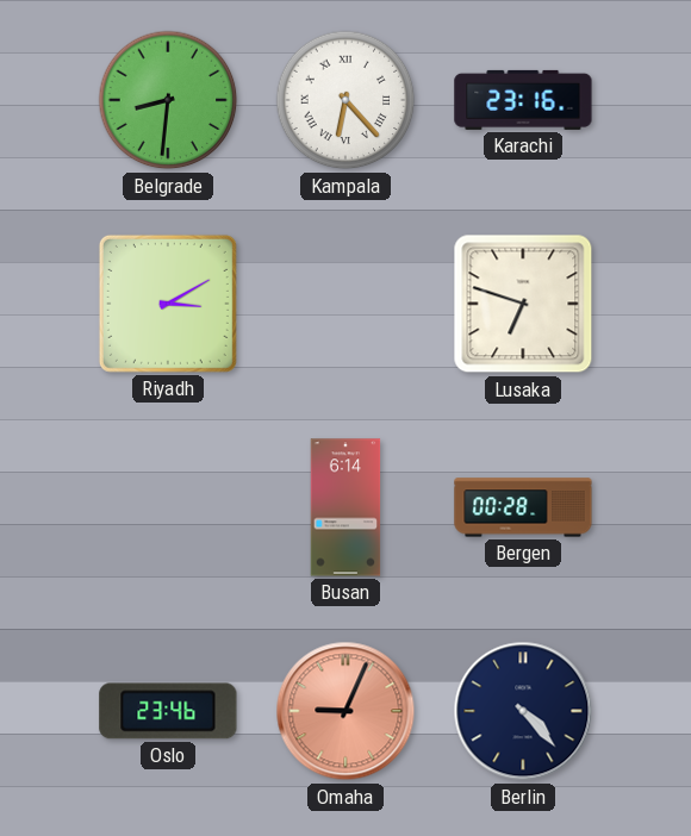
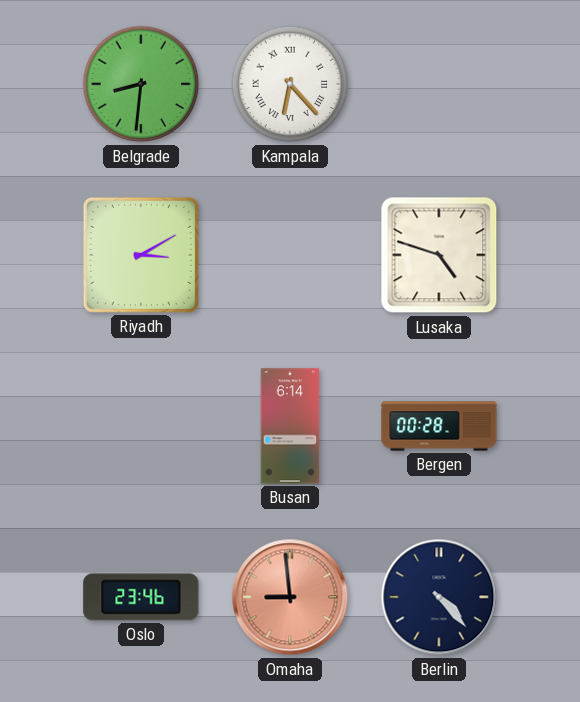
Karachi: 23:16 -> none
Lusaka: 6:48 -> 4:48
Omaha: 9:04 -> 8:59
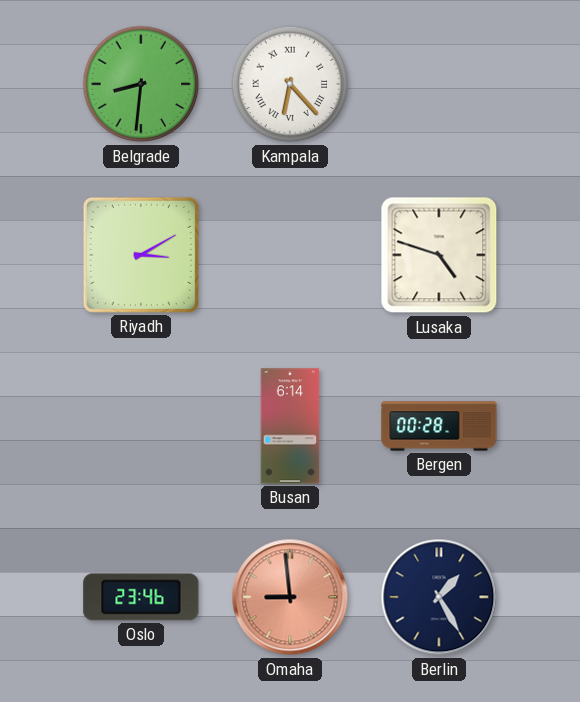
Berlin: 4:23 -> 1:25
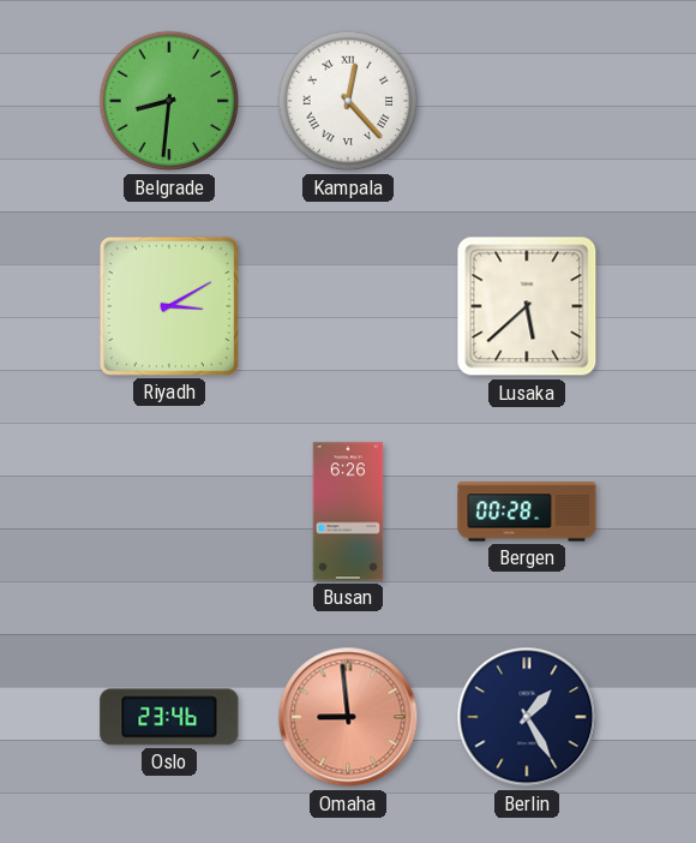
Kampala: 6:23 -> 12:23
Lusaka: 4:48 -> 5:38
Busan: 6:14 -> 6:26
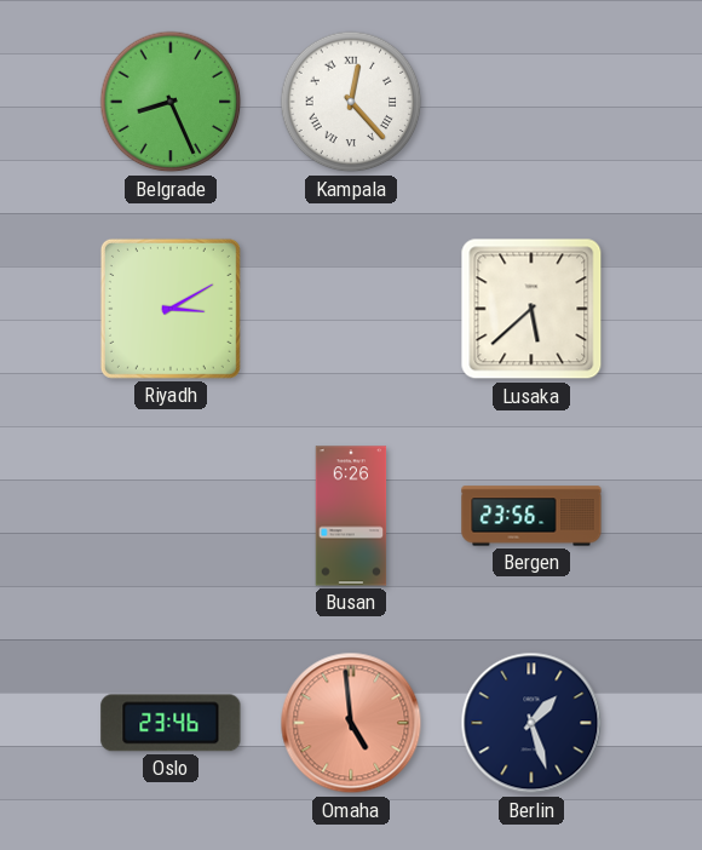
Belgrade: 8:31 -> 8:26
Bergen: 00:28 -> 23:56
Omaha: 8:59 -> 4:59
Berlin: 1:25 -> 1:27
